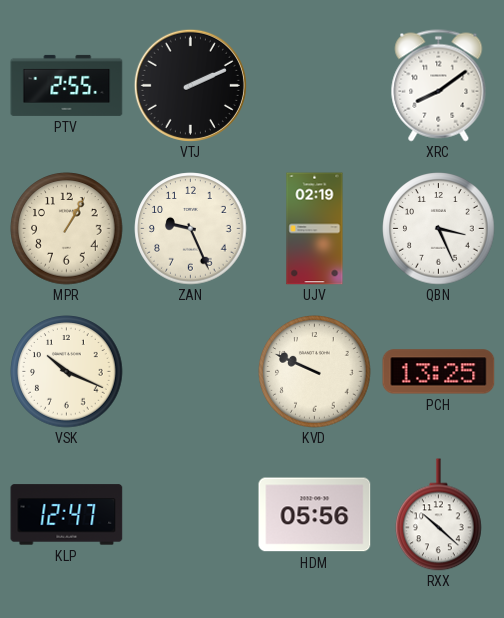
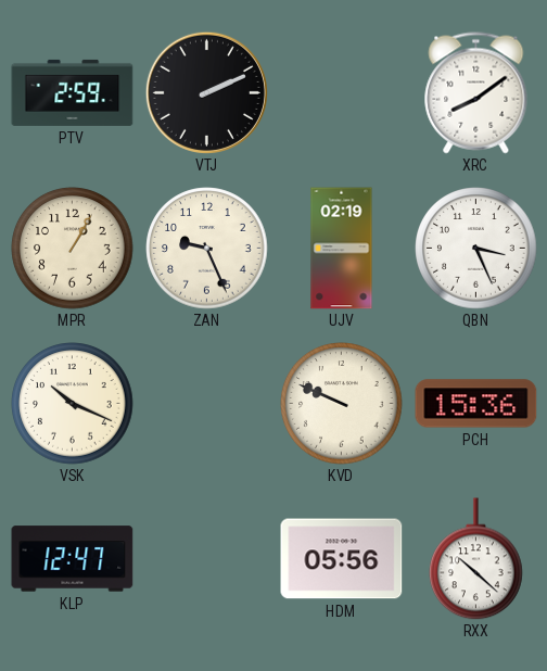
PTV: 2:55 -> 2:59
PCH: 13:25 -> 15:36
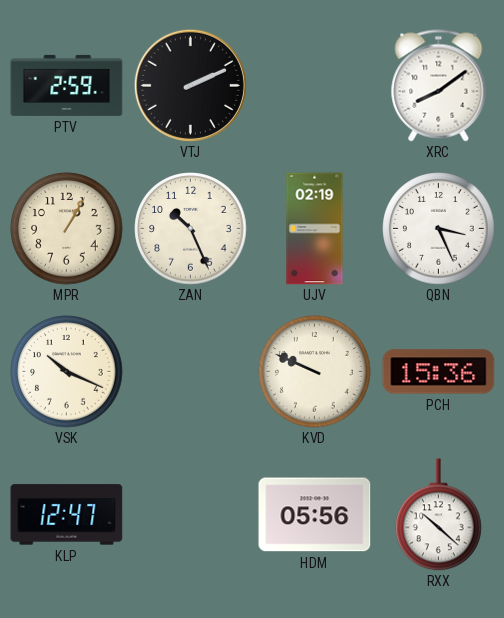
ZAN: 9:26 -> 10:26
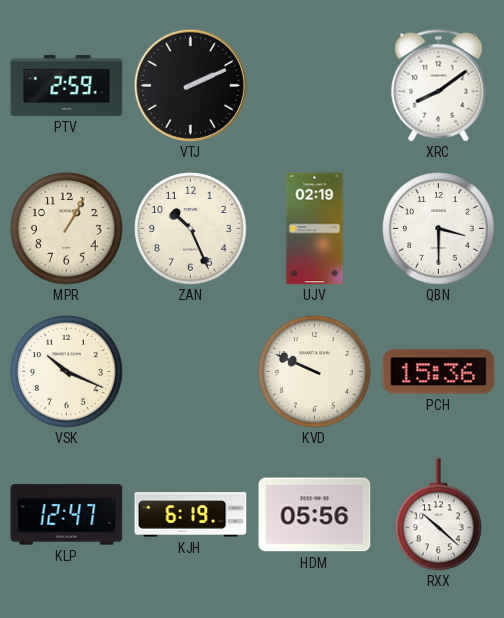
QBN: 3:26 -> 3:30
KJH: none -> 6:19
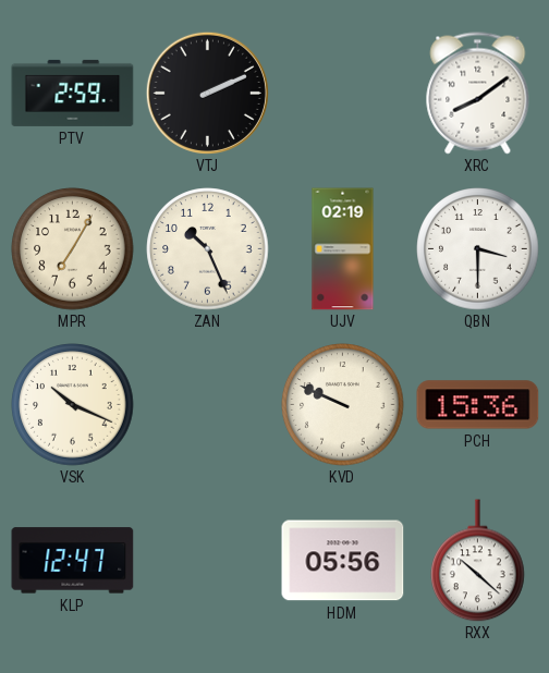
MPR: 1:05 -> 7:05
KJH: 6:19 -> none
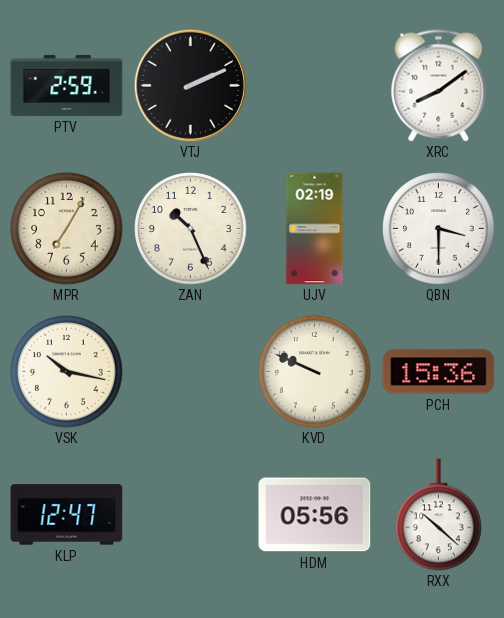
VSK: 10:19 -> 10:17
